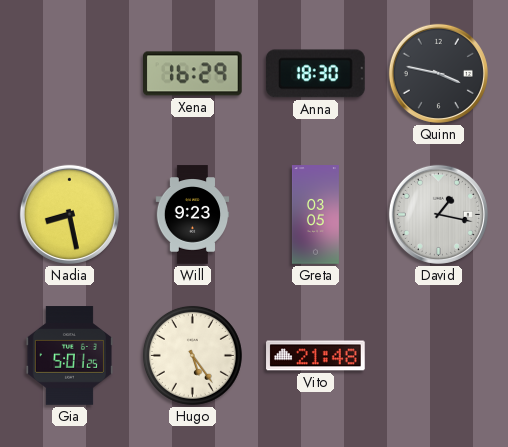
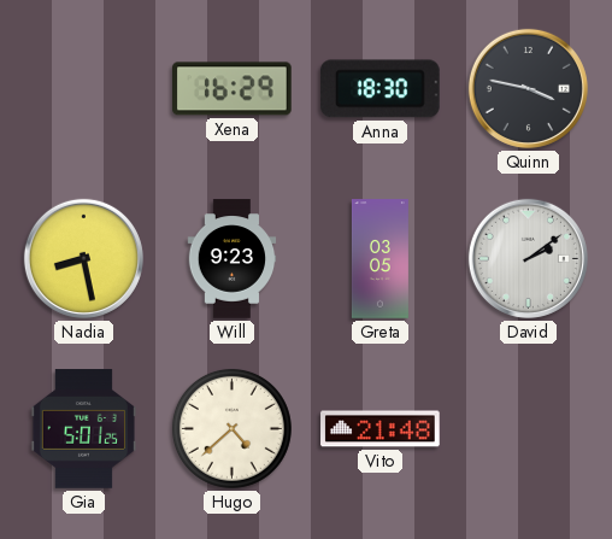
David: 1:17 -> 2:09
Hugo: 5:24 -> 4:38
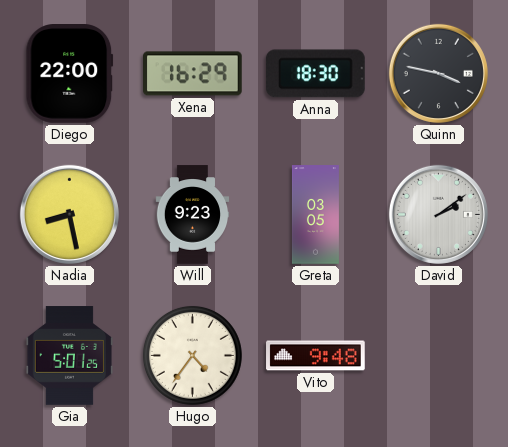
Diego: none -> 22:00
Hugo: 4:38 -> 4:36
Vito: 21:48 -> 9:48
